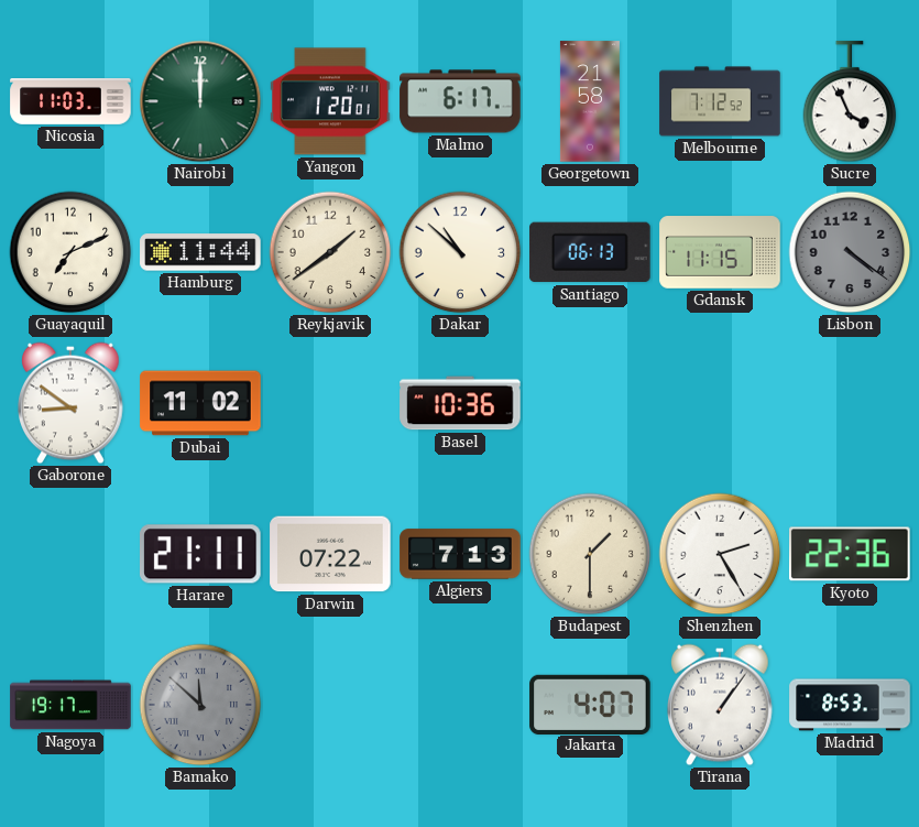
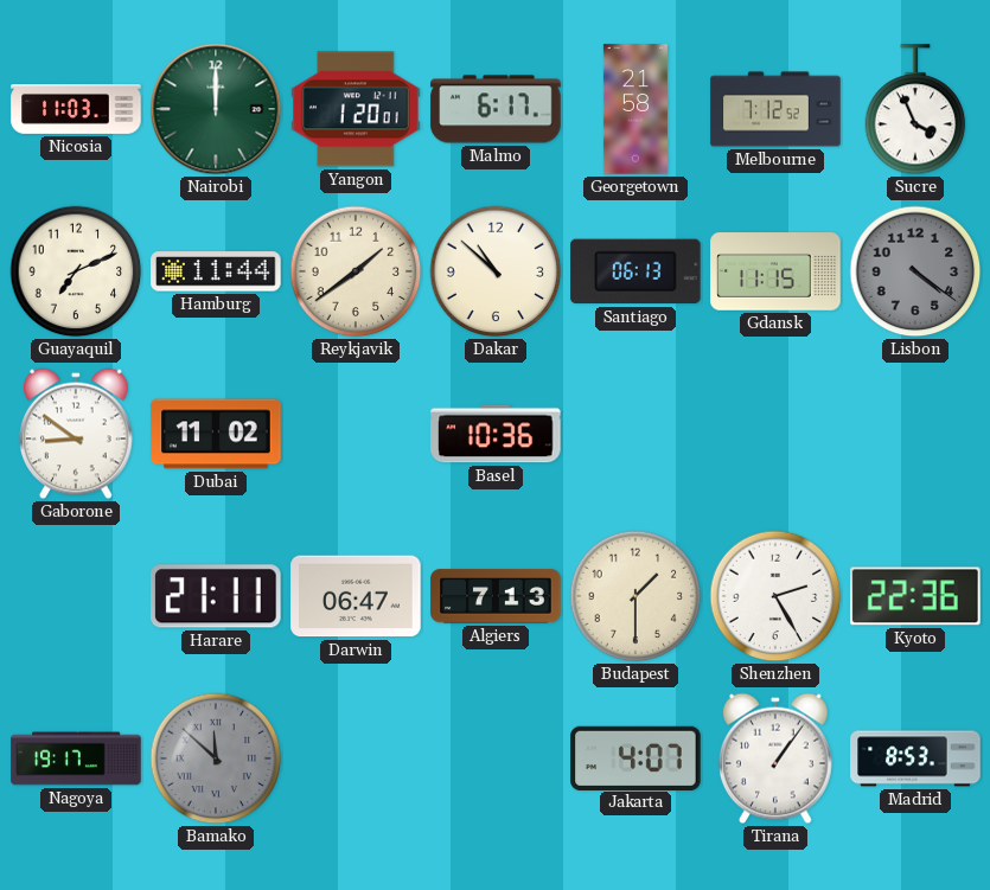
Darwin: 07:22 -> 06:47
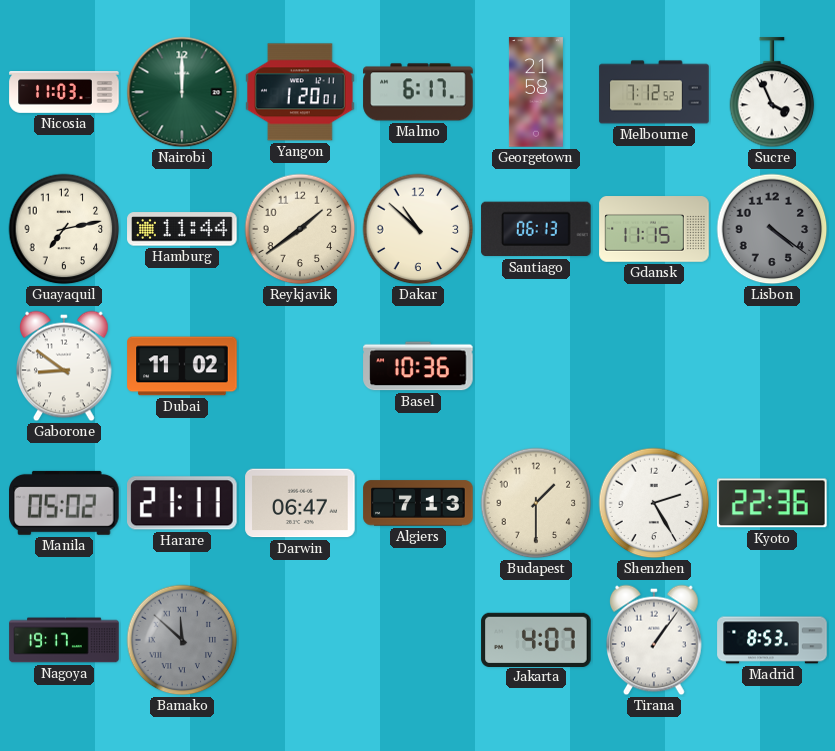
Guayaquil: 7:11 -> 7:13
Manila: none -> 05:02
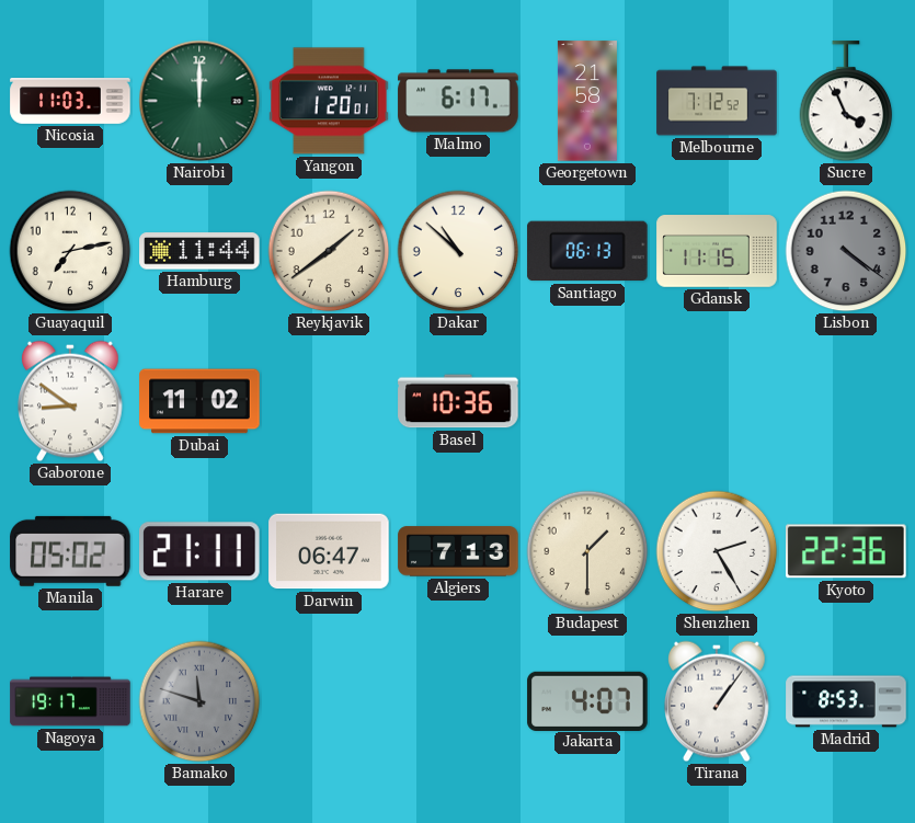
Bamako: 11:52 -> 11:48
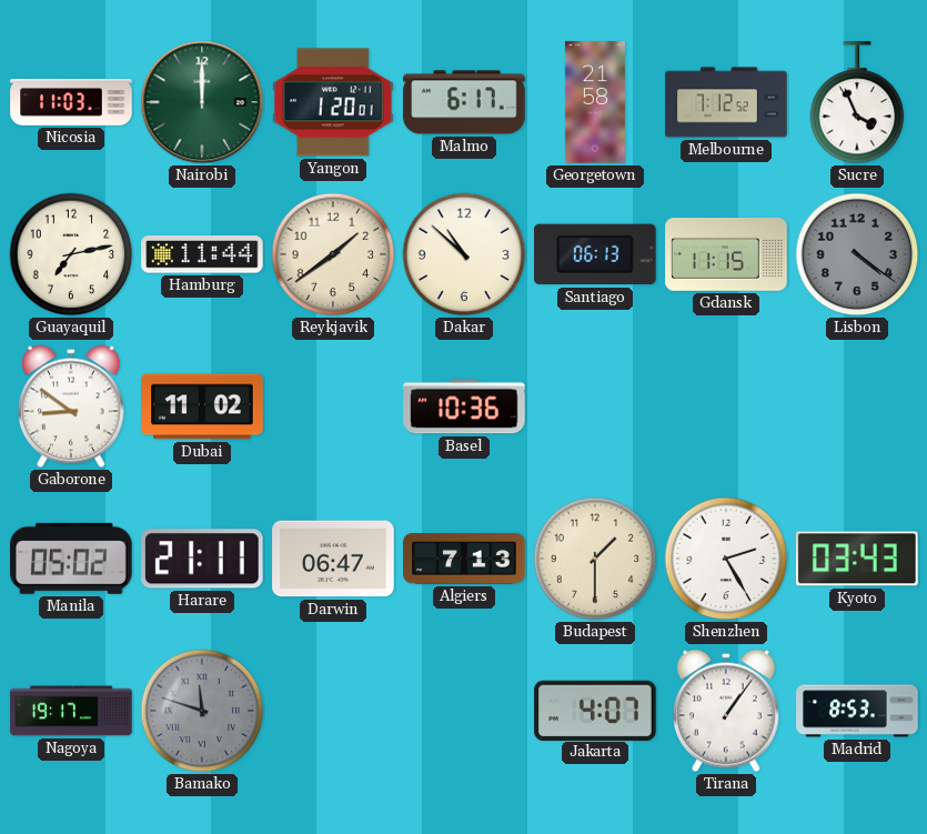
Kyoto: 22:36 -> 03:43
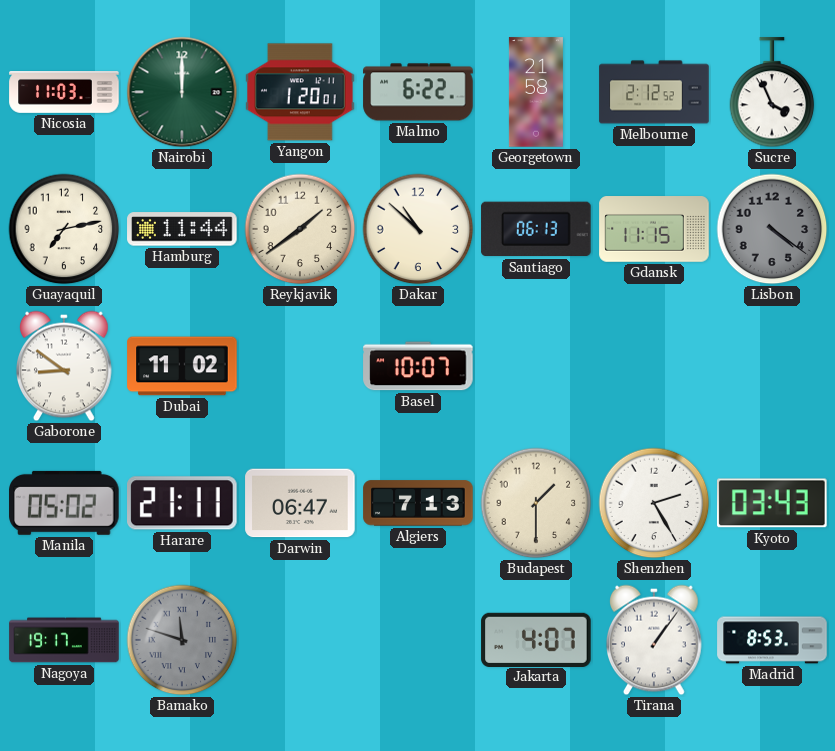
Malmo: 6:17 -> 6:22
Melbourne: 7:12 -> 2:12
Basel: 10:36 -> 10:07
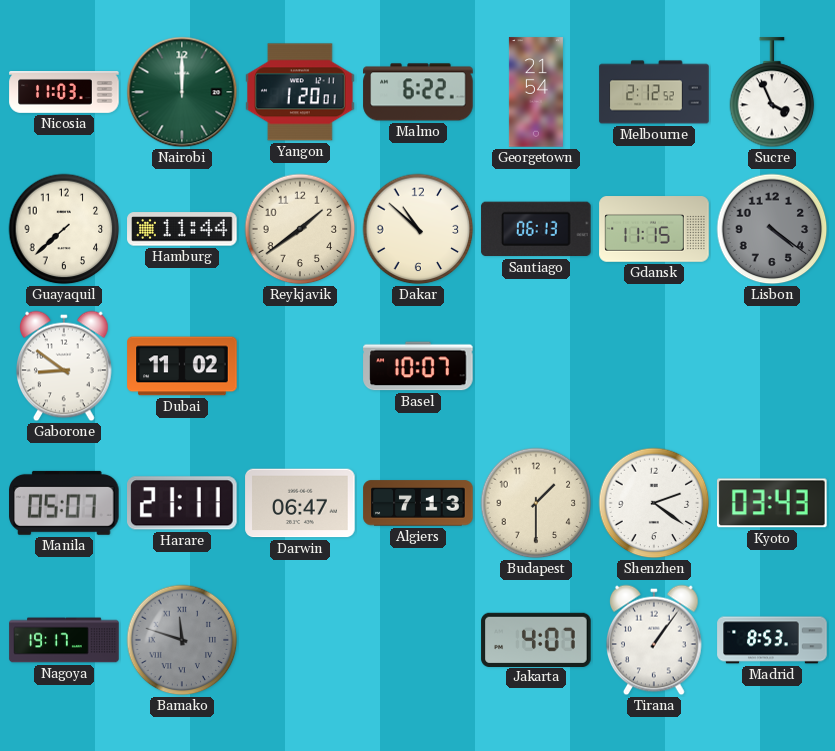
Georgetown: 21:58 -> 21:54
Guayaquil: 7:13 -> 7:38
Manila: 05:02 -> 05:07
Shenzhen: 2:25 -> 2:21
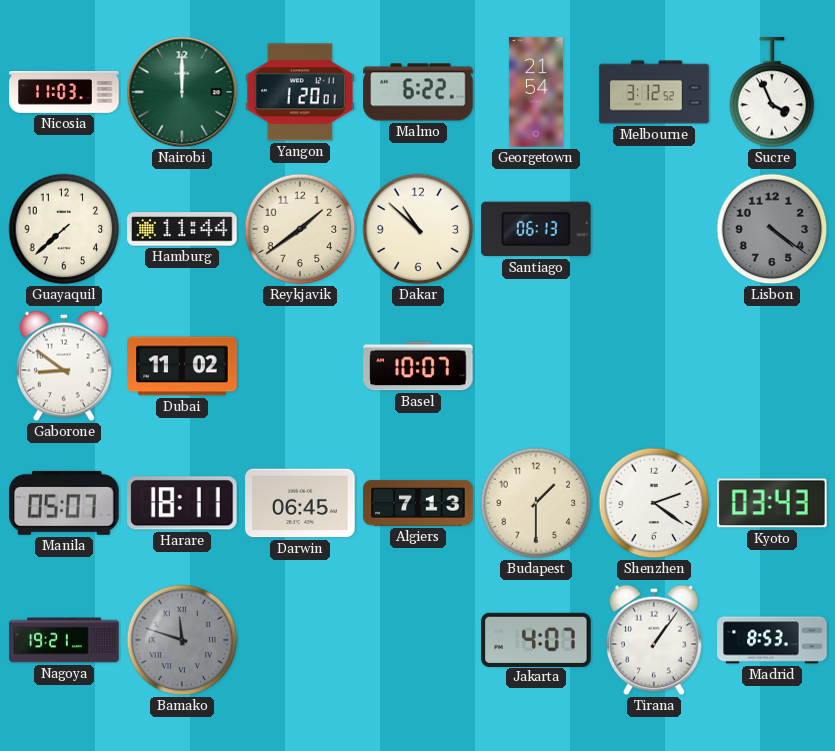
Melbourne: 2:12 -> 3:12
Gdansk: 11:15 -> none
Harare: 21:11 -> 18:11
Darwin: 06:47 -> 06:45
Nagoya: 19:17 -> 19:21
